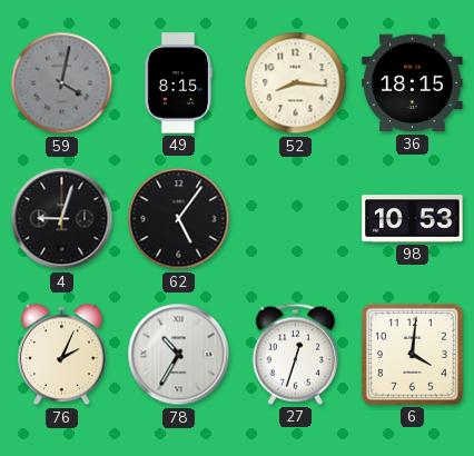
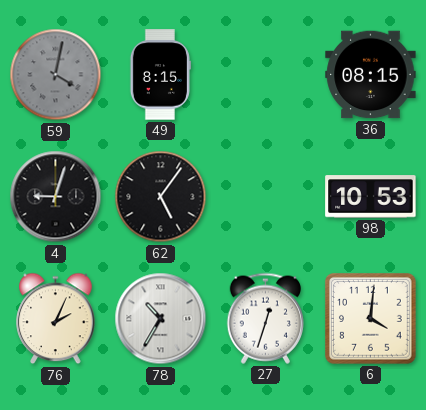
52: 8:16 -> none
36: 18:15 -> 08:15
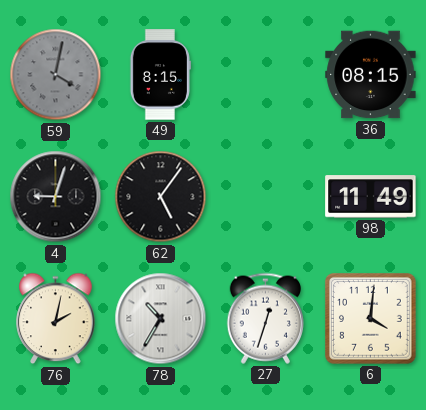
98: 10:53 -> 11:49
76: 2:04 -> 2:02
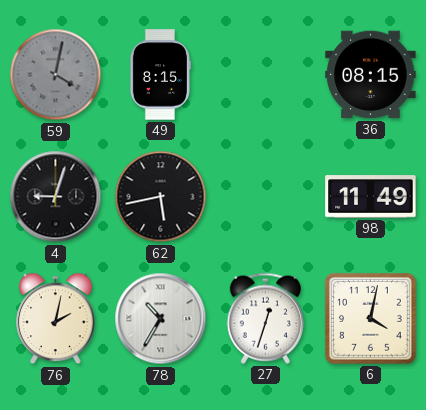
62: 5:06 -> 5:43
6: 4:01 -> 4:02
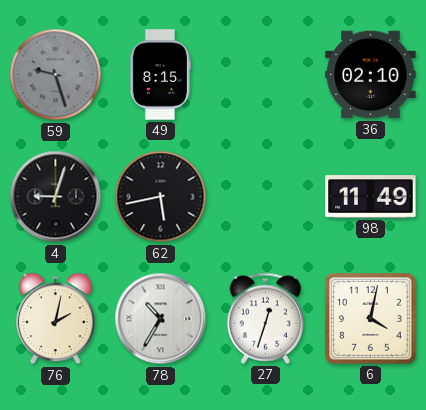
59: 4:02 -> 9:27
36: 08:15 -> 02:10
